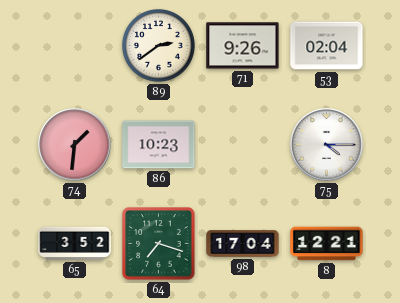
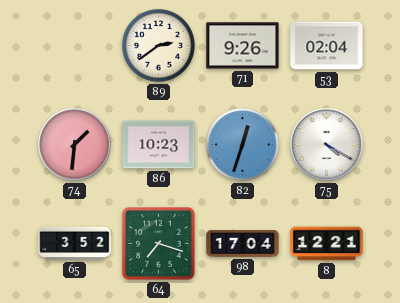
82: none -> 12:33
75: 4:15 -> 4:20
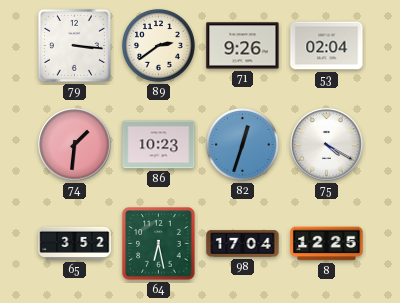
79: none -> 3:16
64: 7:18 -> 6:28
8: 12:21 -> 12:25
